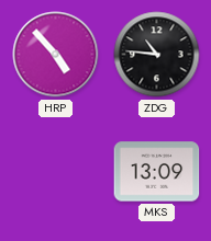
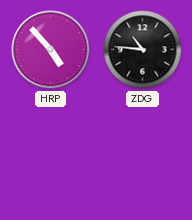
MKS: 13:09 -> none
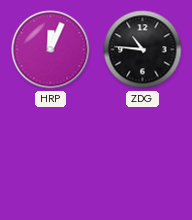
HRP: 4:53 -> 12:04
